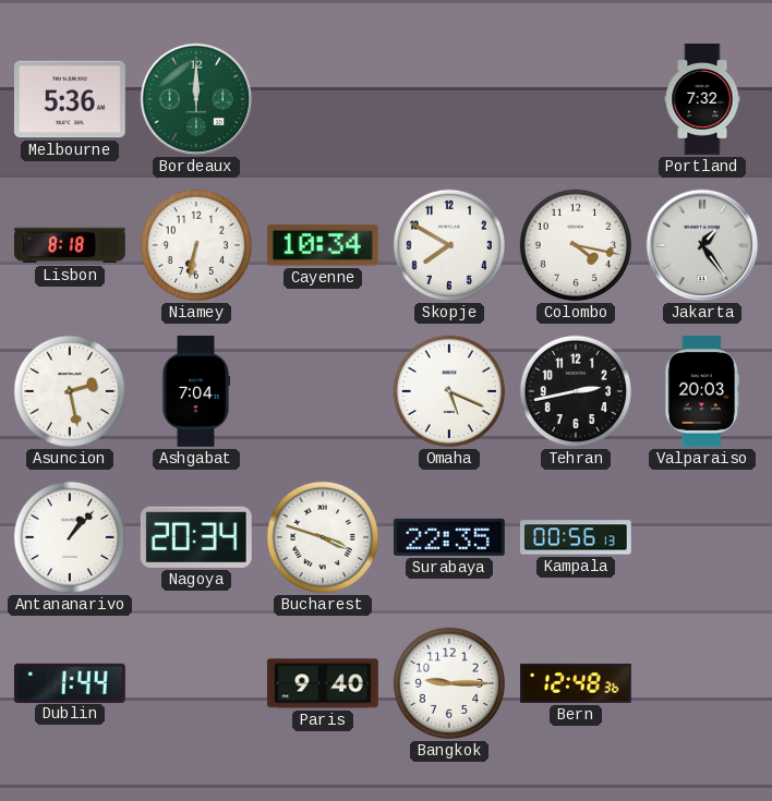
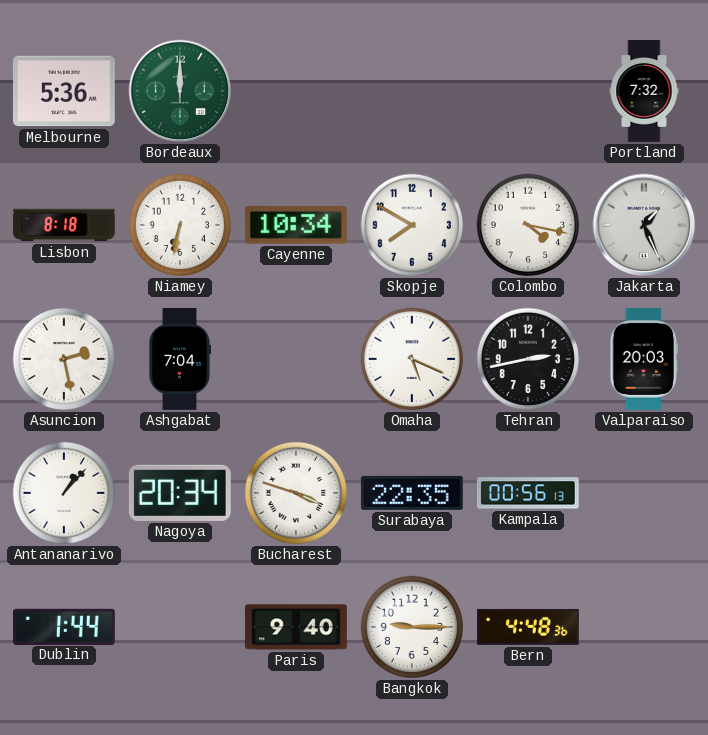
Jakarta: 1:24 -> 1:26
Bern: 12:48 -> 4:48
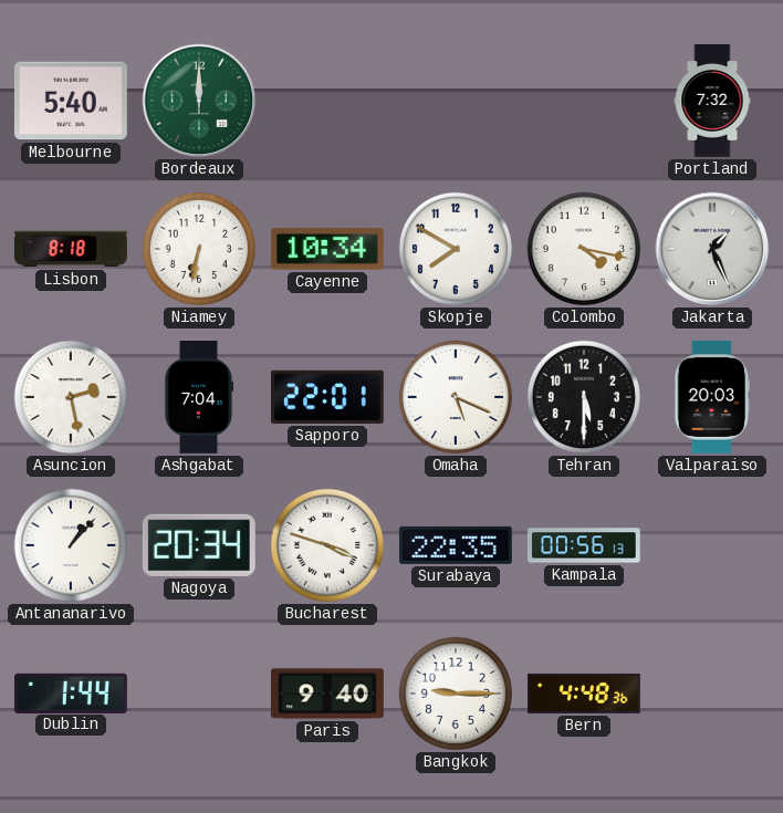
Melbourne: 5:36 -> 5:40
Sapporo: none -> 22:01
Tehran: 2:43 -> 5:30
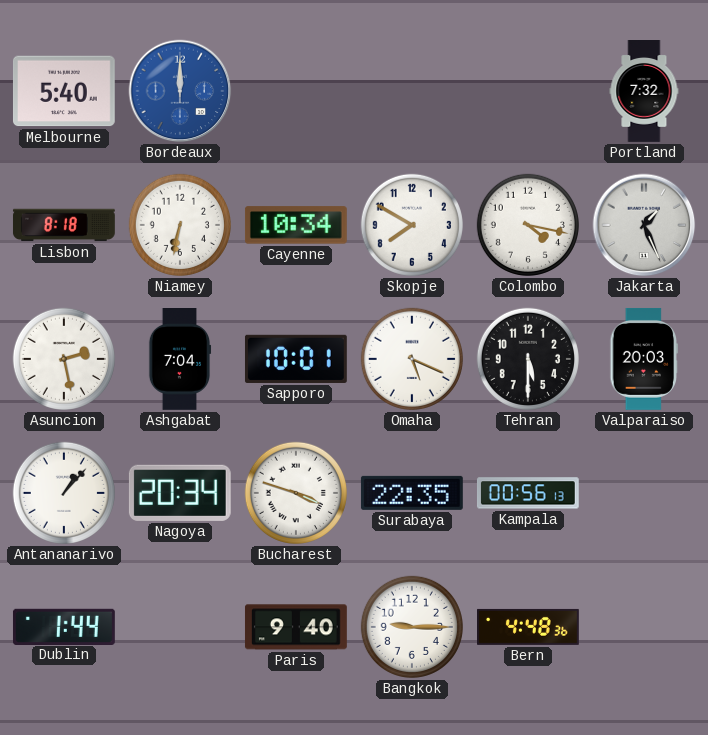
Bordeaux dial: green -> blue
Sapporo: 22:01 -> 10:01
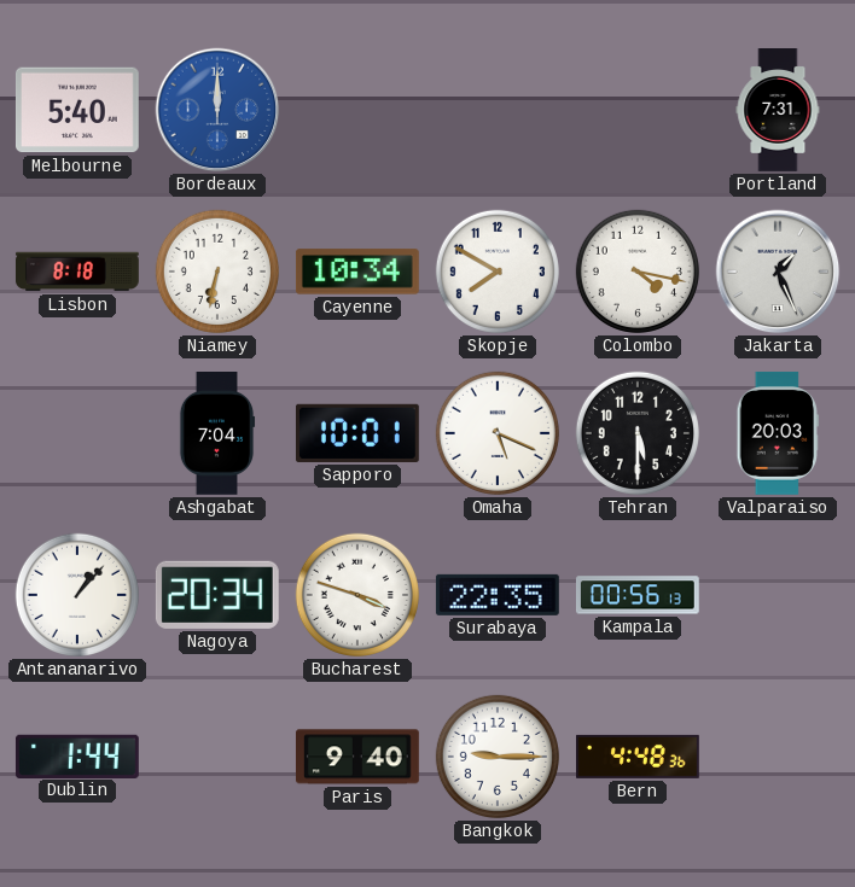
Portland: 7:32 -> 7:31
Asuncion: 2:28 -> none
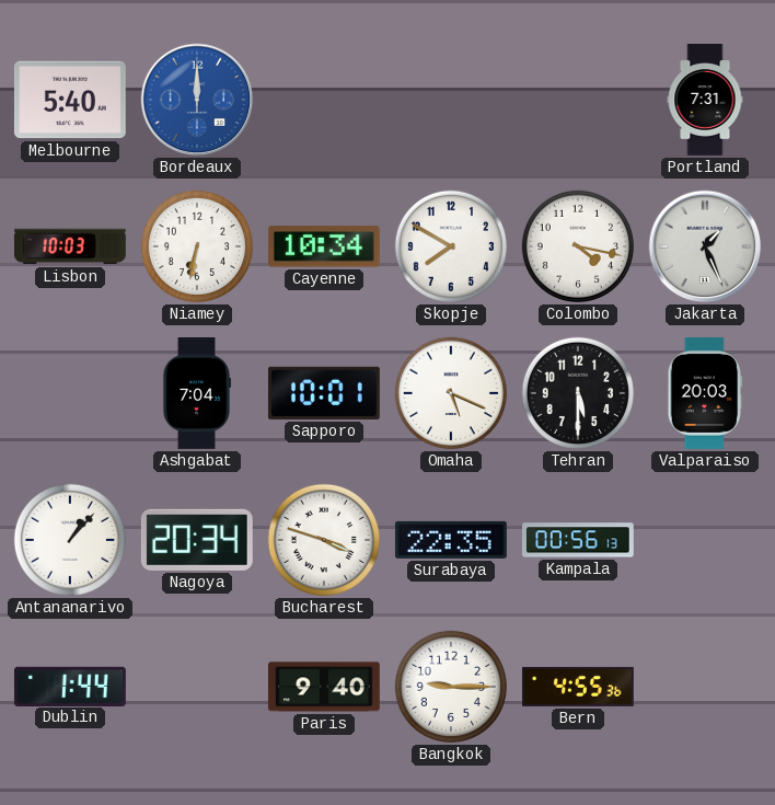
Lisbon: 8:18 -> 10:03
Bern: 4:48 -> 4:55
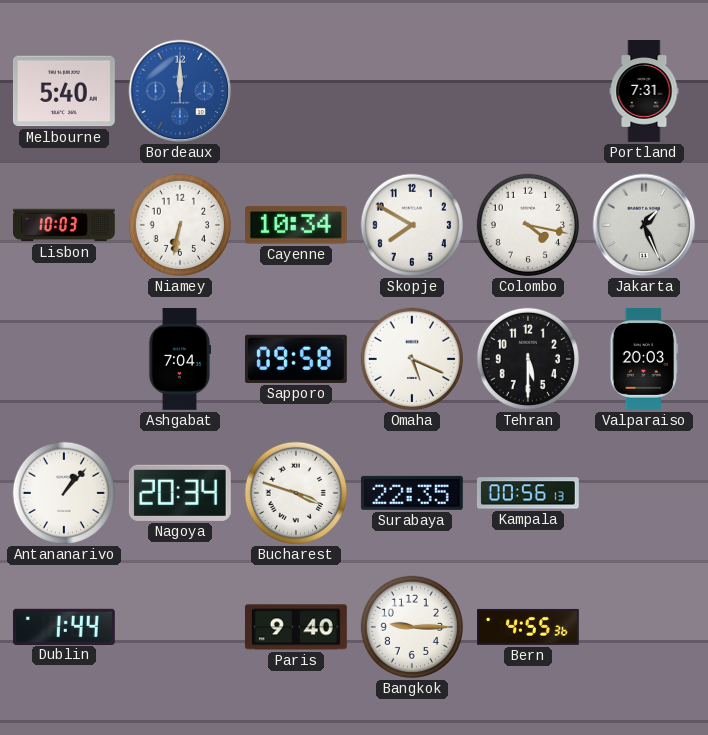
Sapporo: 10:01 -> 09:58
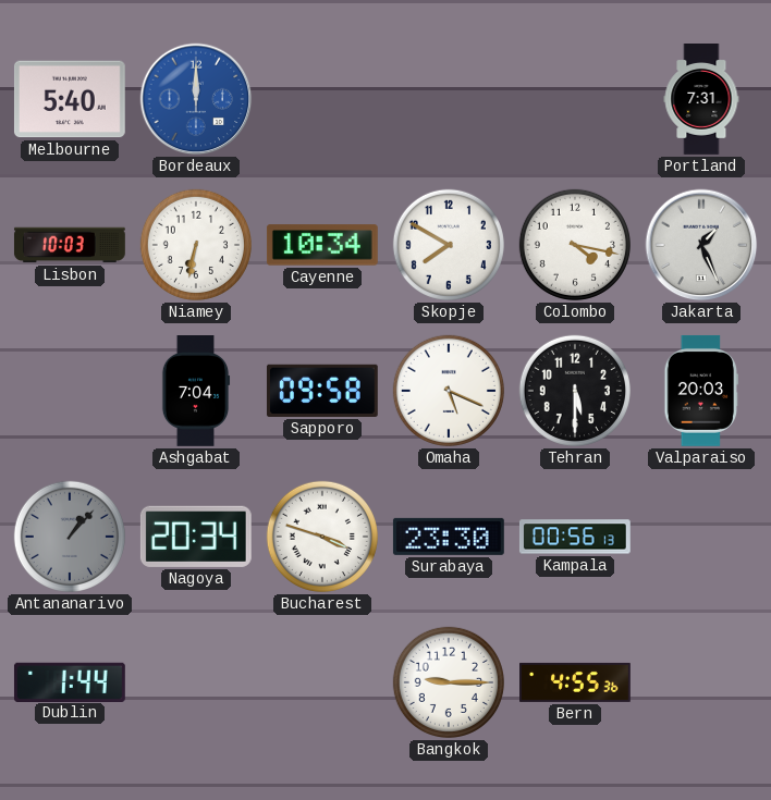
Antananarivo dial: white -> grey
Surabaya: 22:35 -> 23:30
Paris: 9:40 -> none
